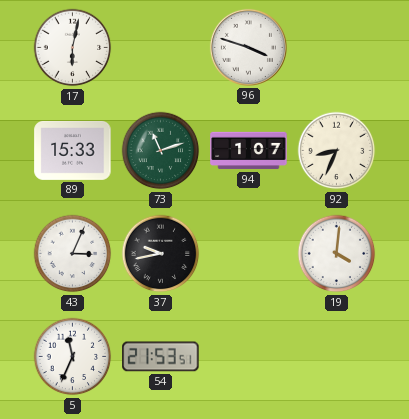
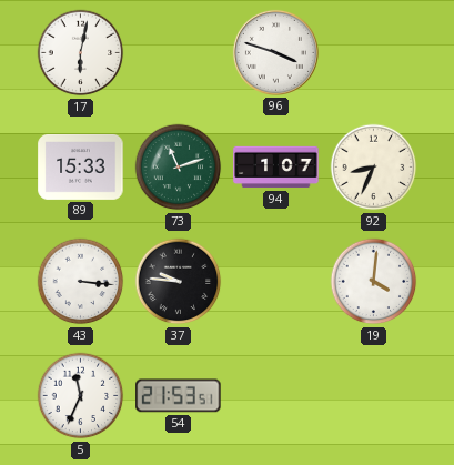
43: 3:04 -> 3:16
37: 9:43 -> 9:46
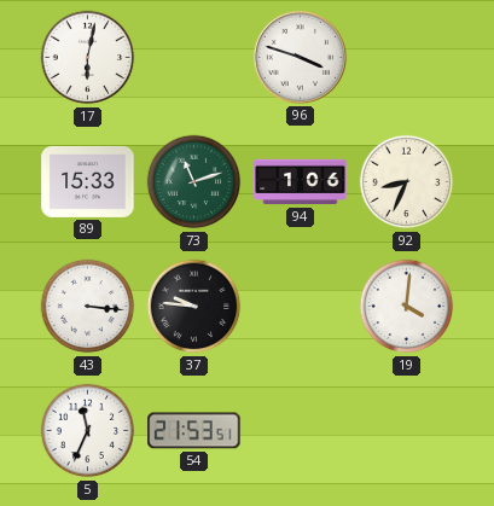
94: 1:07 -> 1:06
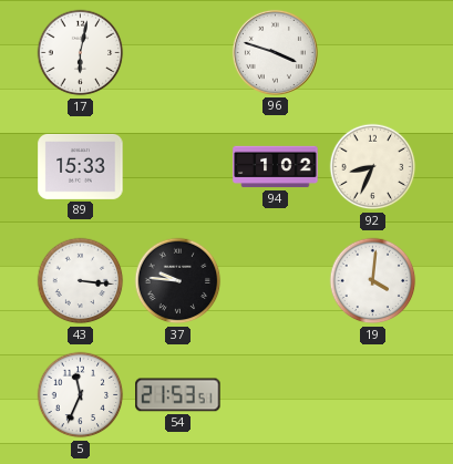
73: 11:12 -> none
94: 1:06 -> 1:02
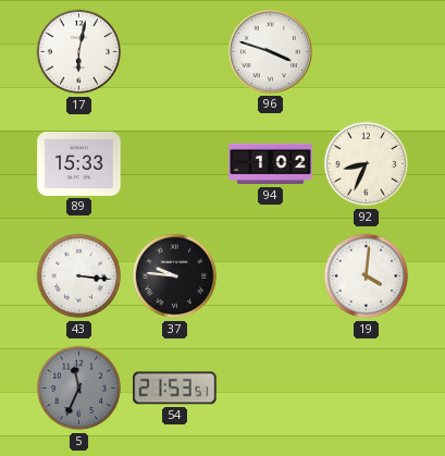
5 dial: white -> grey
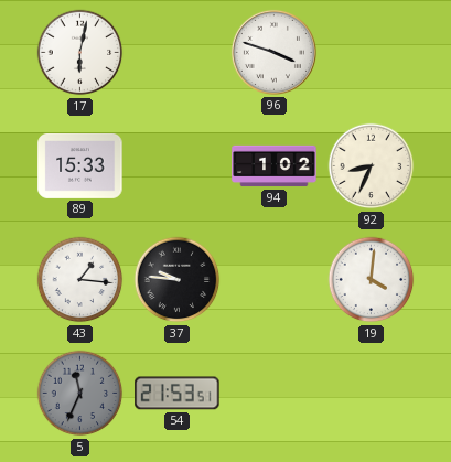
43: 3:16 -> 1:16
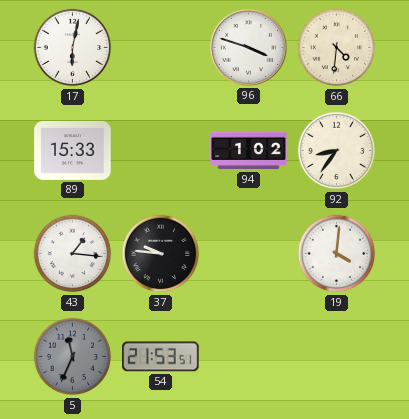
66: none -> 4:31
92: 8:34 -> 8:36
